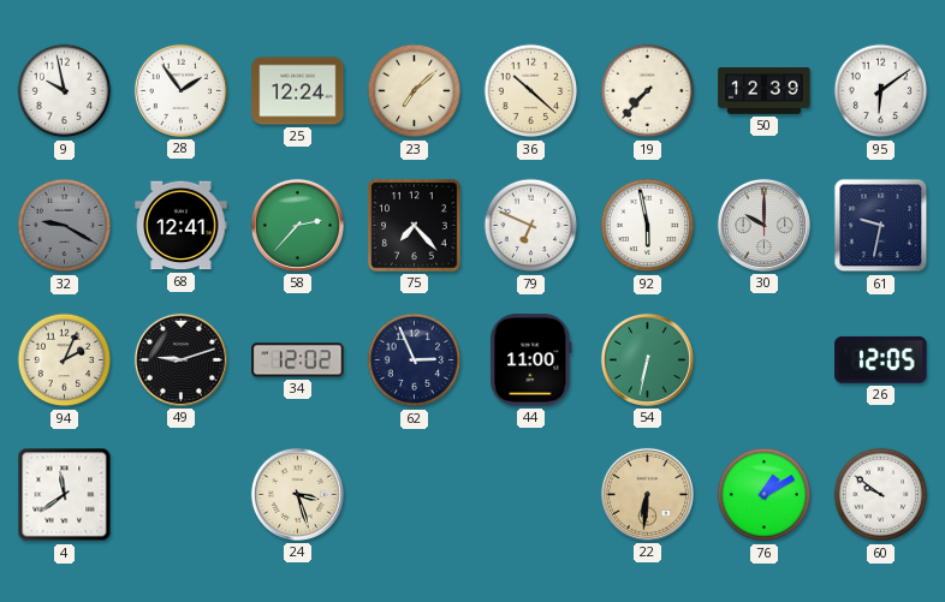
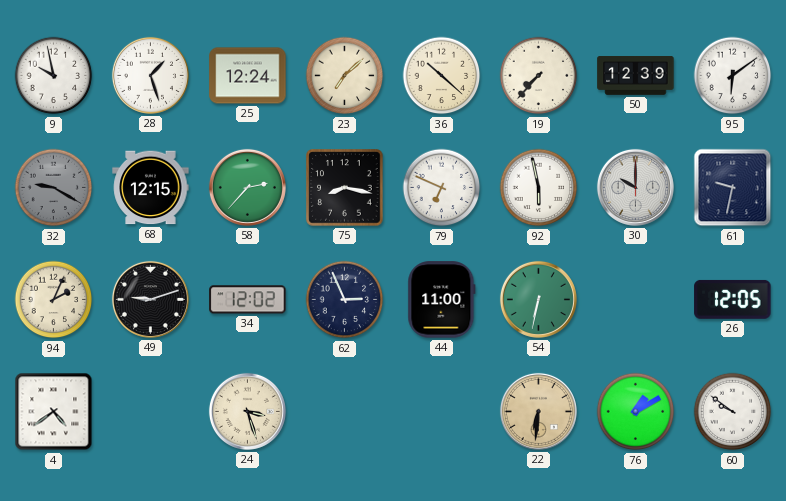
28: 1:54 -> 1:27
68: 12:41 -> 12:15
75: 7:23 -> 8:17
4: 11:39 -> 4:39
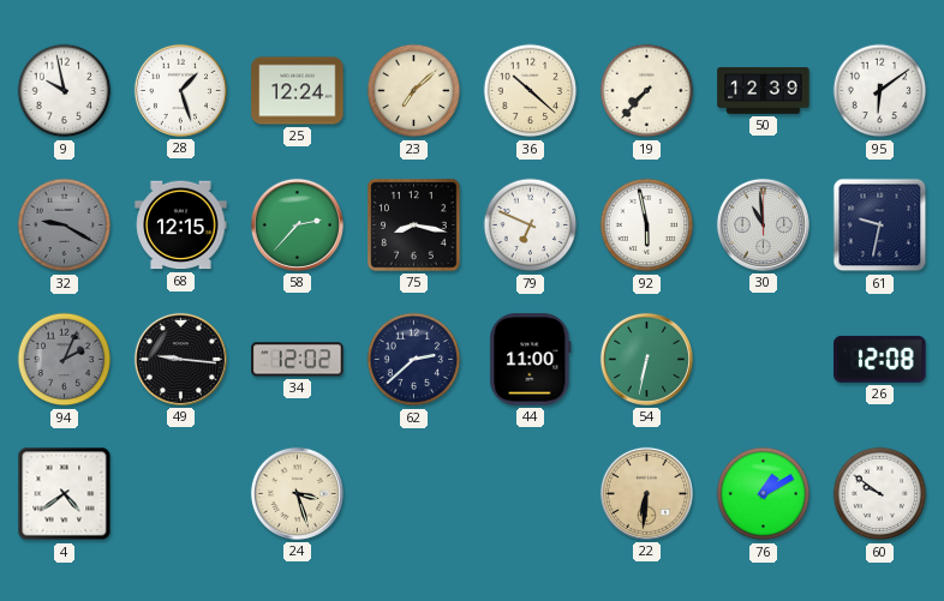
30: 10:00 -> 10:59
94 dial: cream -> grey
49: 9:12 -> 9:16
62: 2:56 -> 2:38
26: 12:05 -> 12:08
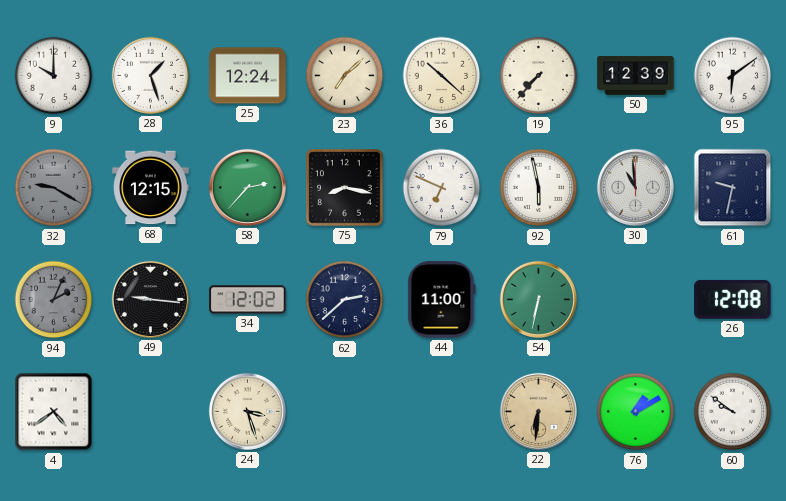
9: 9:58 -> 10:00
